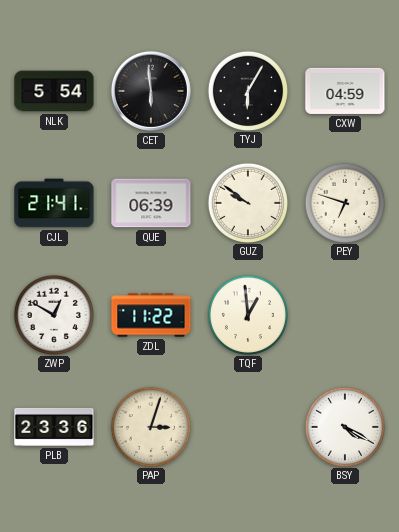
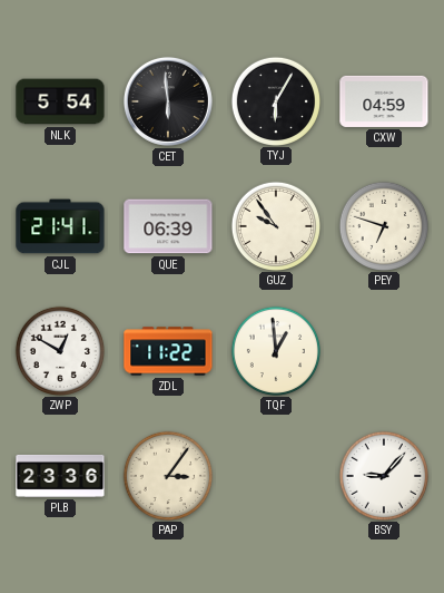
GUZ: 9:51 -> 9:54
PAP: 3:03 -> 3:06
BSY: 4:20 -> 9:07
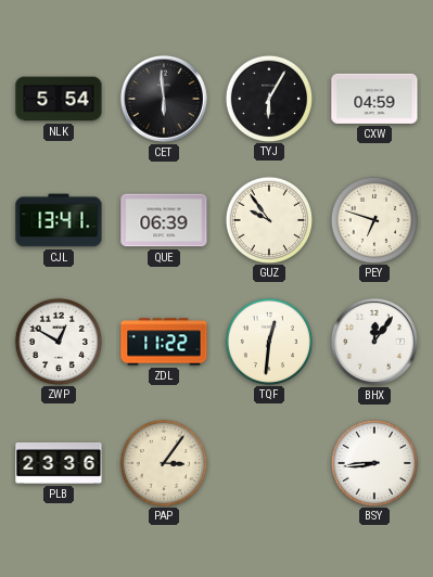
CJL: 21:41 -> 13:41
TQF: 12:59 -> 12:31
BHX: none -> 12:06
BSY: 9:07 -> 8:44
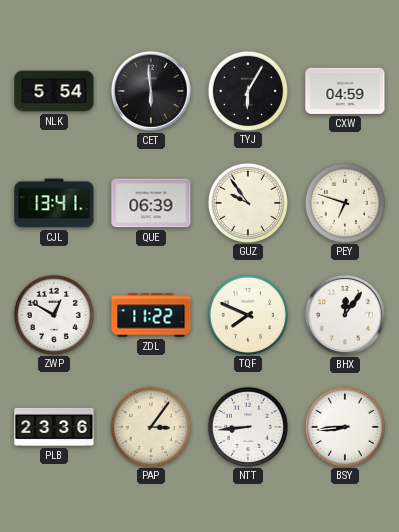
TQF: 12:31 -> 7:49
NTT: none -> 8:44
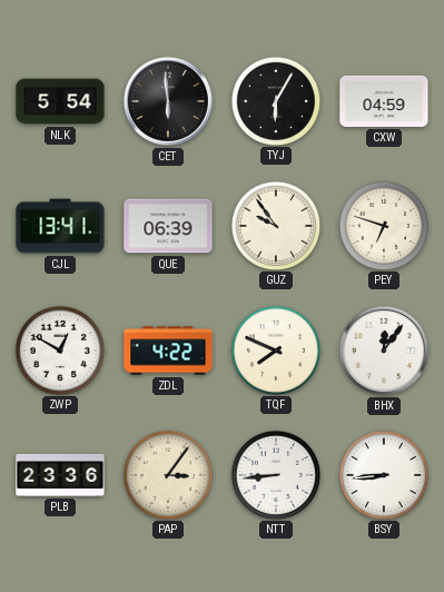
ZDL: 11:22 -> 4:22
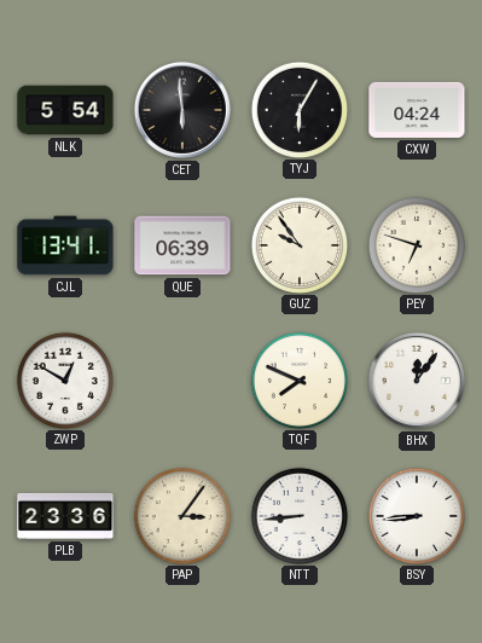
CXW: 04:59 -> 04:24
ZDL: 4:22 -> none
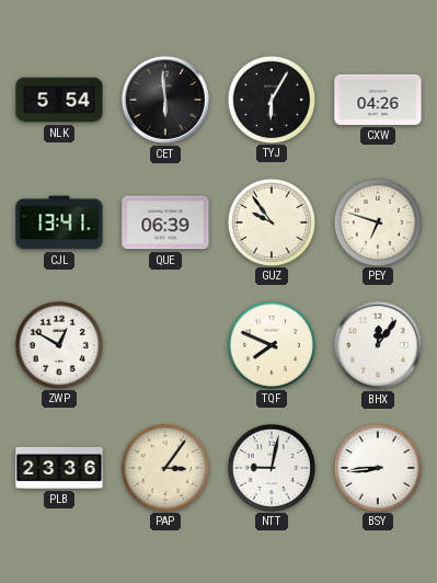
CXW: 04:24 -> 04:26
NTT: 8:44 -> 9:02
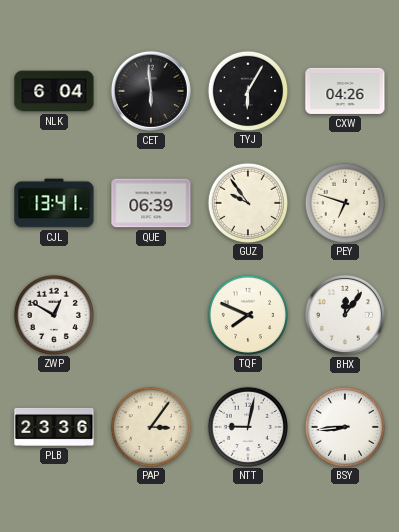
NLK: 5:54 -> 6:04
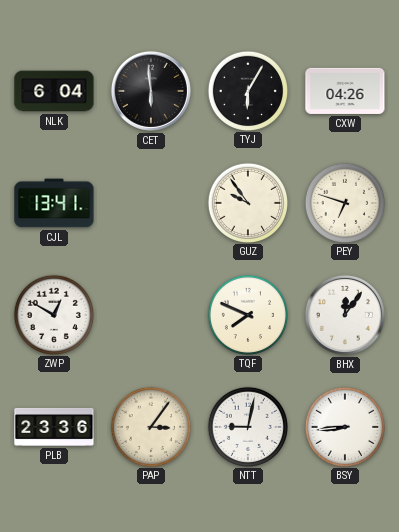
QUE: 06:39 -> none
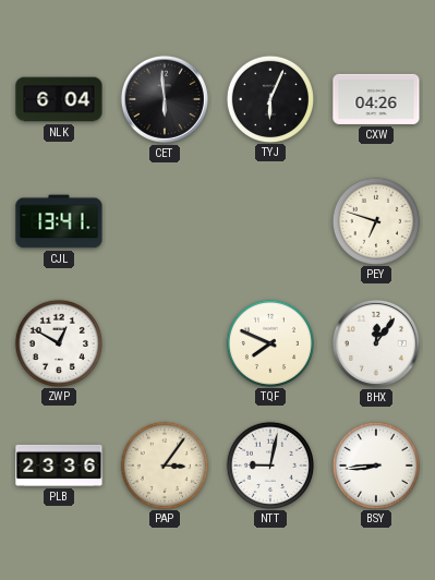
TYJ: 6:05 -> 6:04
GUZ: 9:54 -> none
